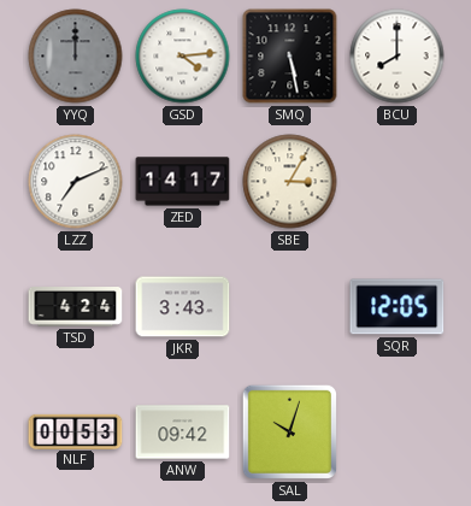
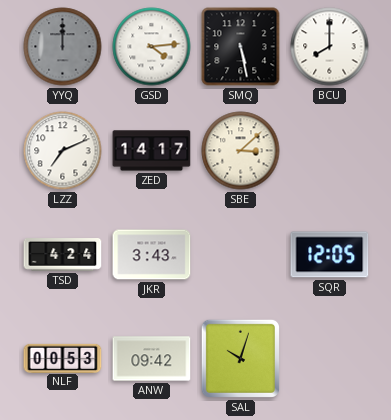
SBE: 3:05 -> 3:08
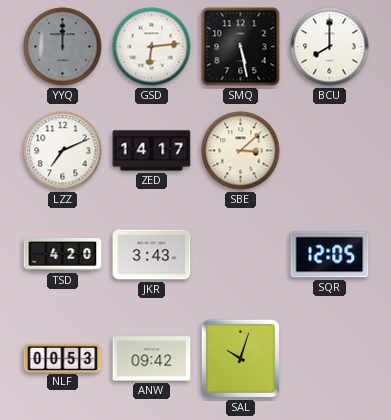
GSD: 4:14 -> 6:14
TSD: 4:24 -> 4:20
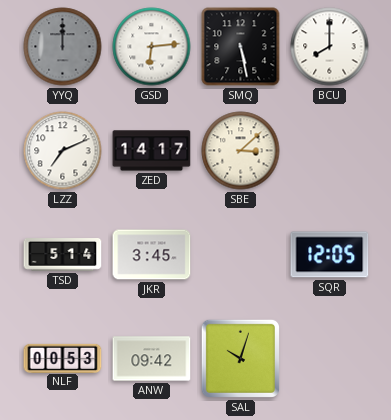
TSD: 4:20 -> 5:14
JKR: 3:43 -> 3:45
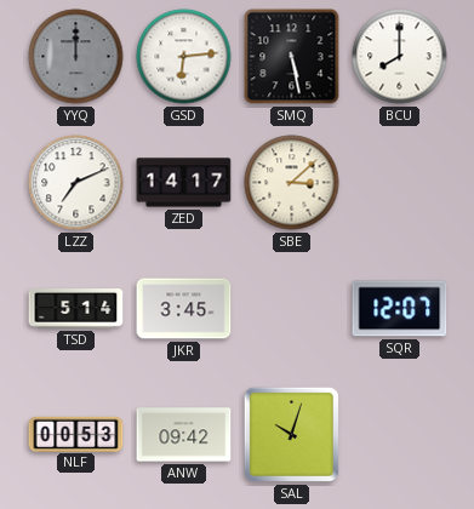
SQR: 12:05 -> 12:07
